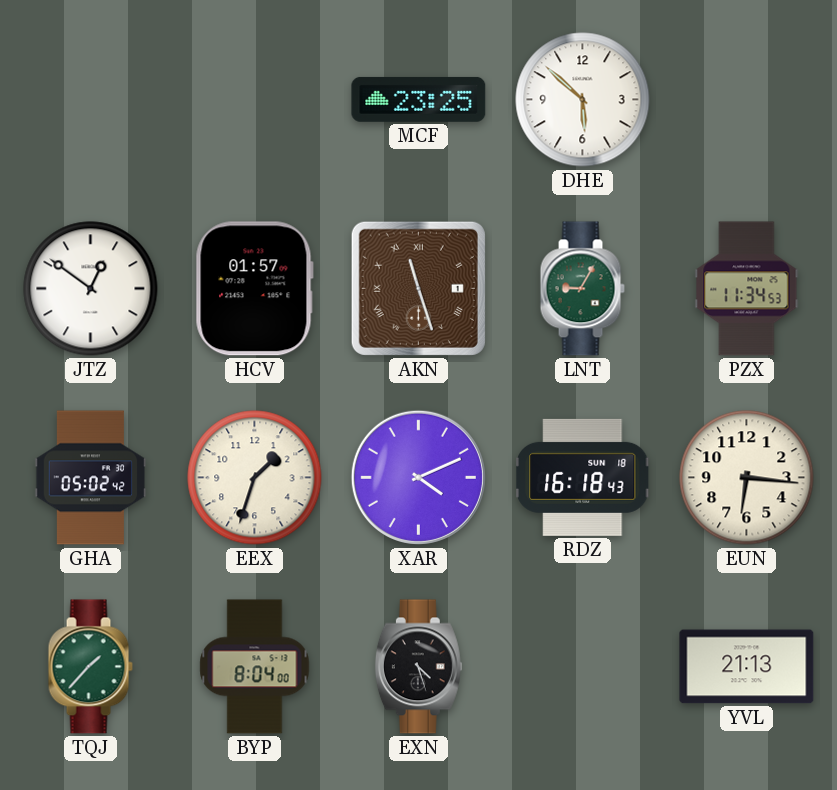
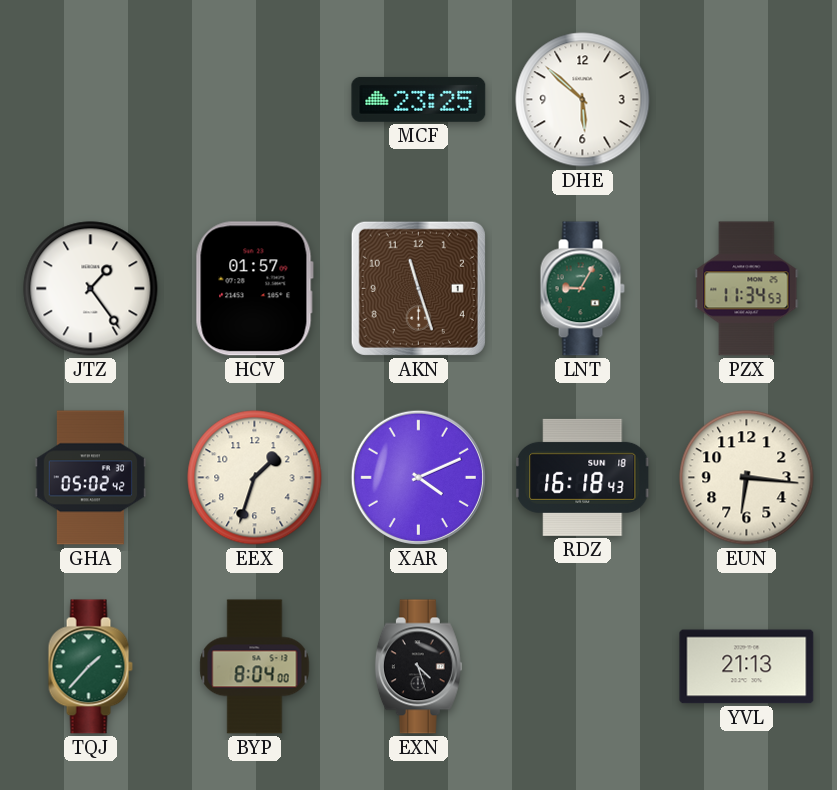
JTZ: 12:51 -> 1:24
AKN numerals: Roman -> Arabic
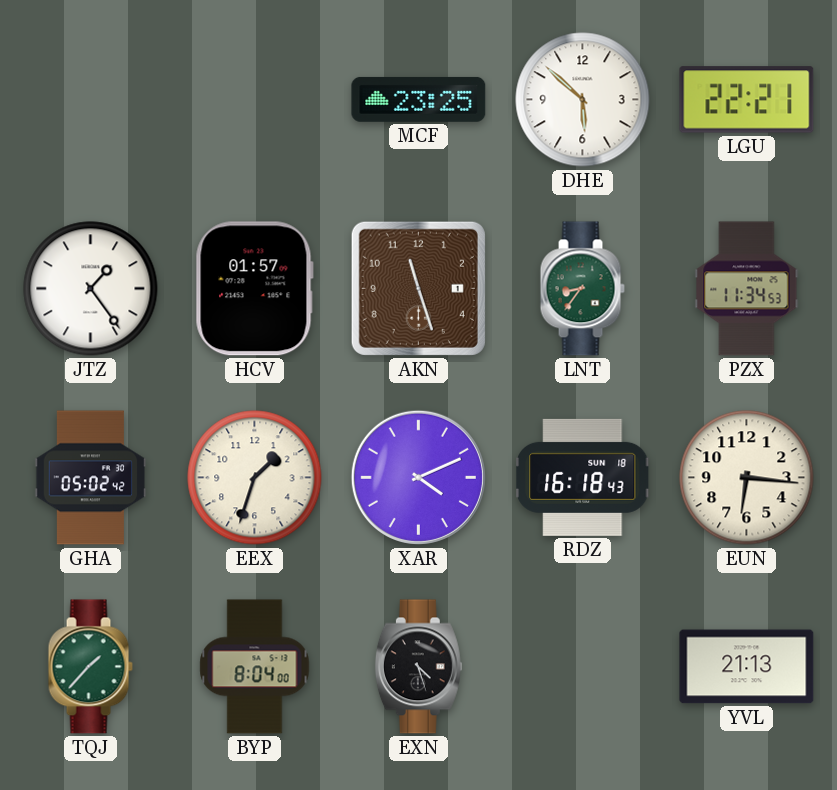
LGU: none -> 22:21
LNT: 9:05 -> 8:36
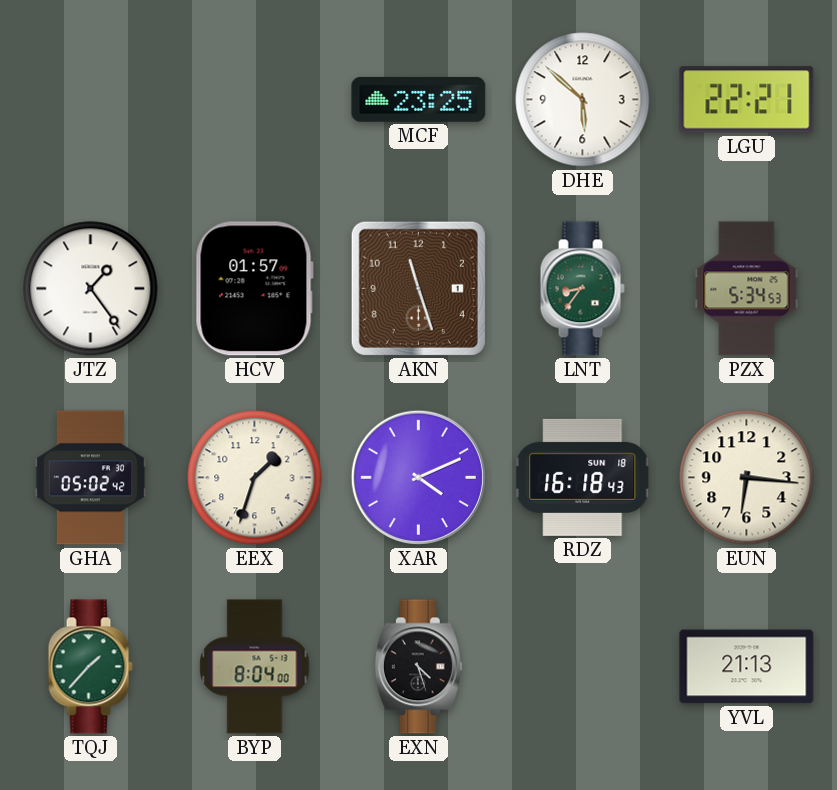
PZX: 11:34 -> 5:34
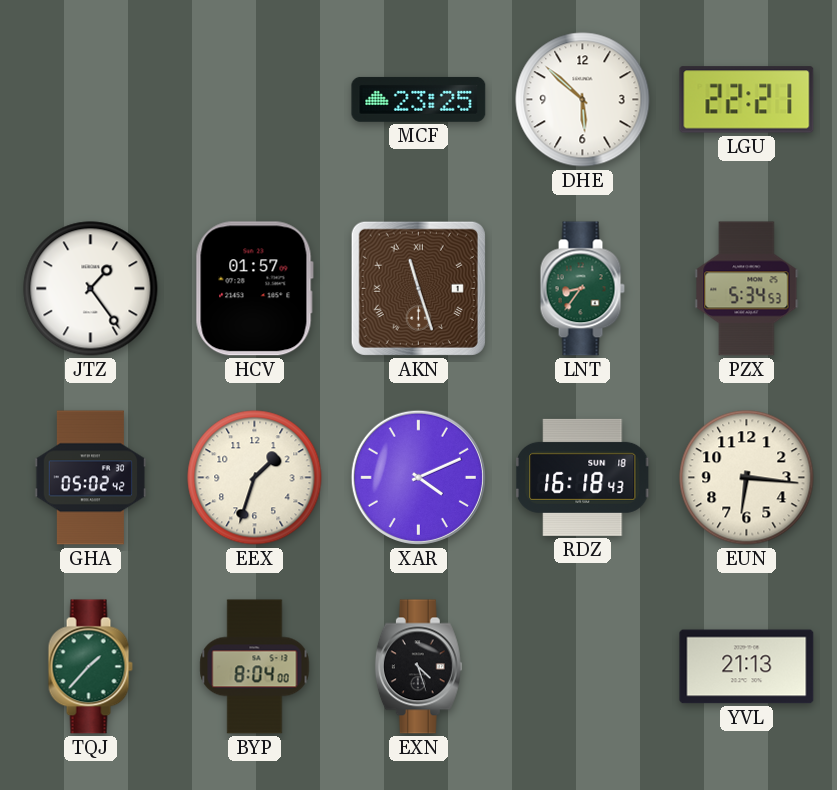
AKN numerals: Arabic -> Roman
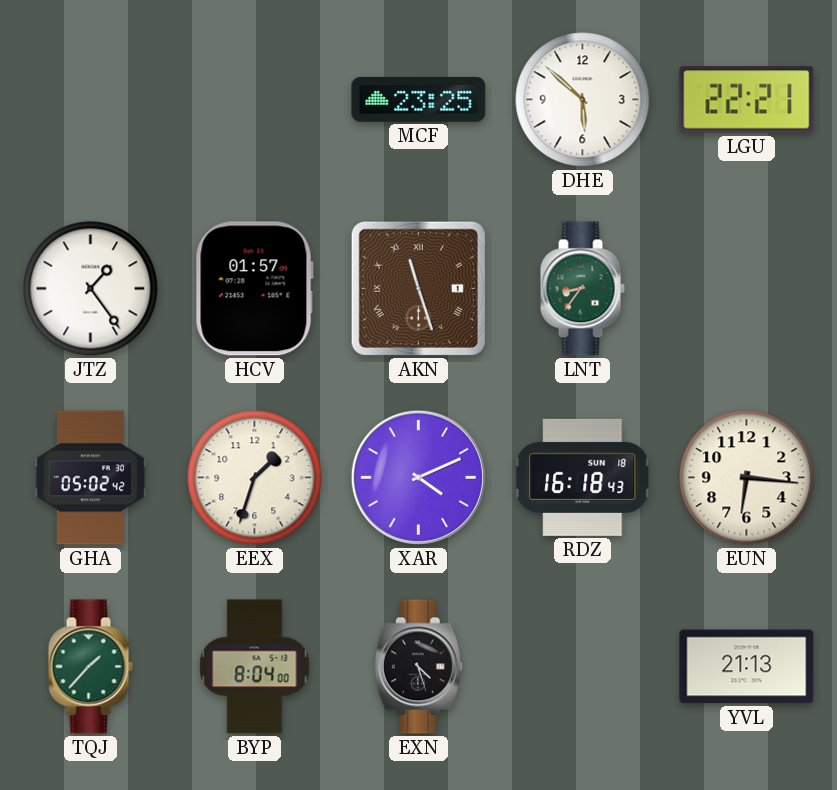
PZX: 5:34 -> none
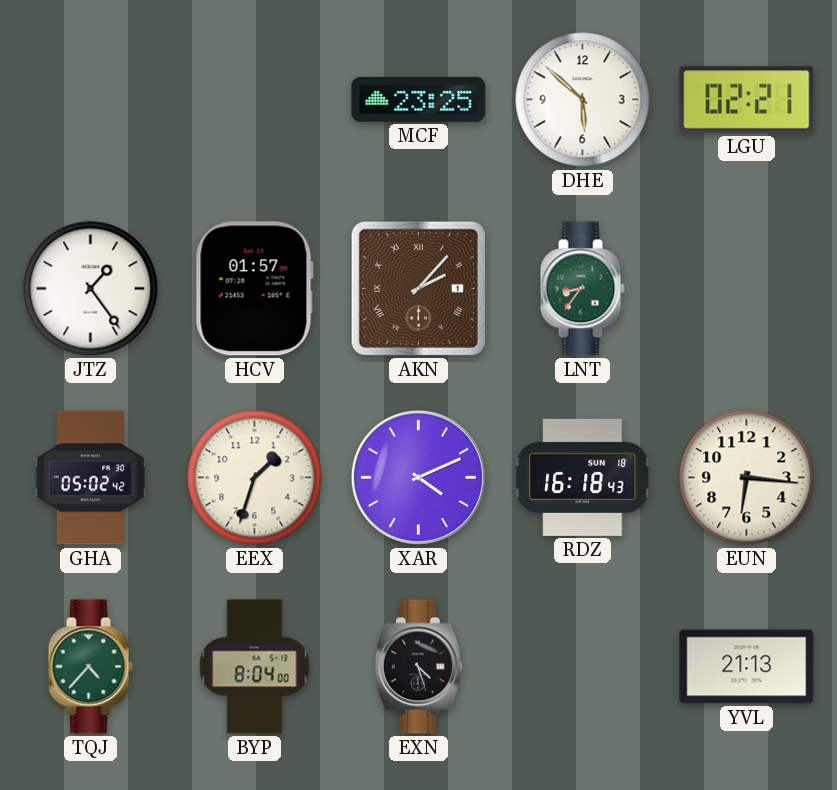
LGU: 22:21 -> 02:21
AKN: 11:27 -> 2:07
TQJ: 1:37 -> 4:37
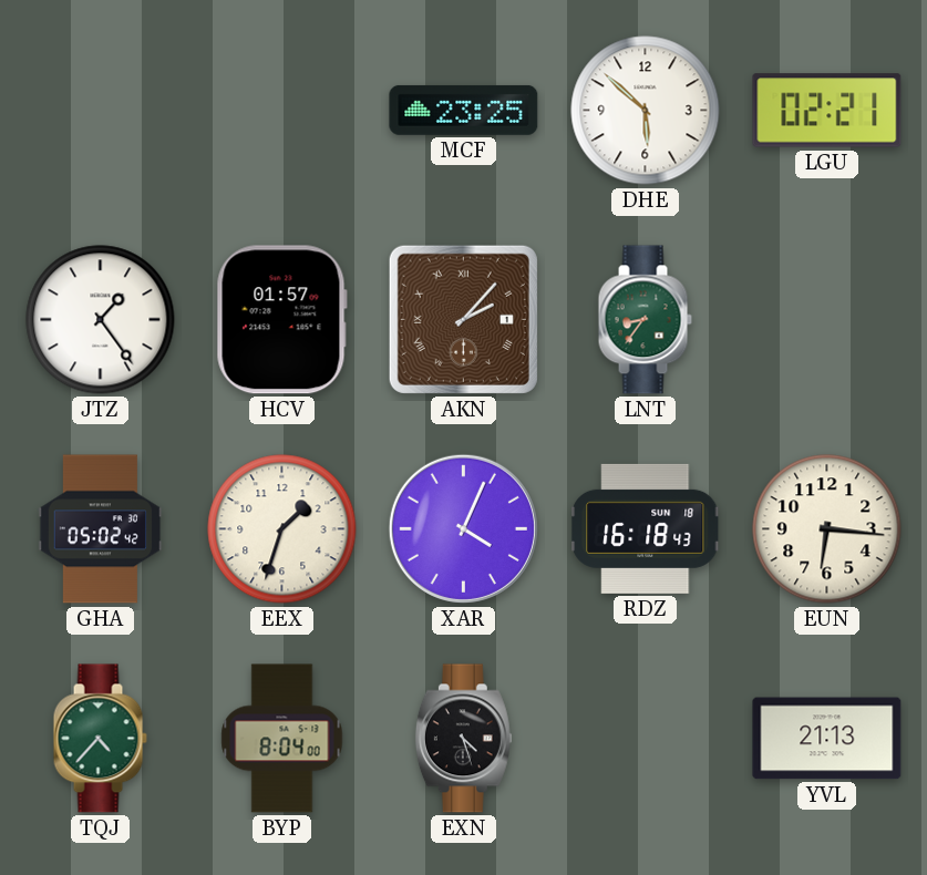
XAR: 4:11 -> 4:04
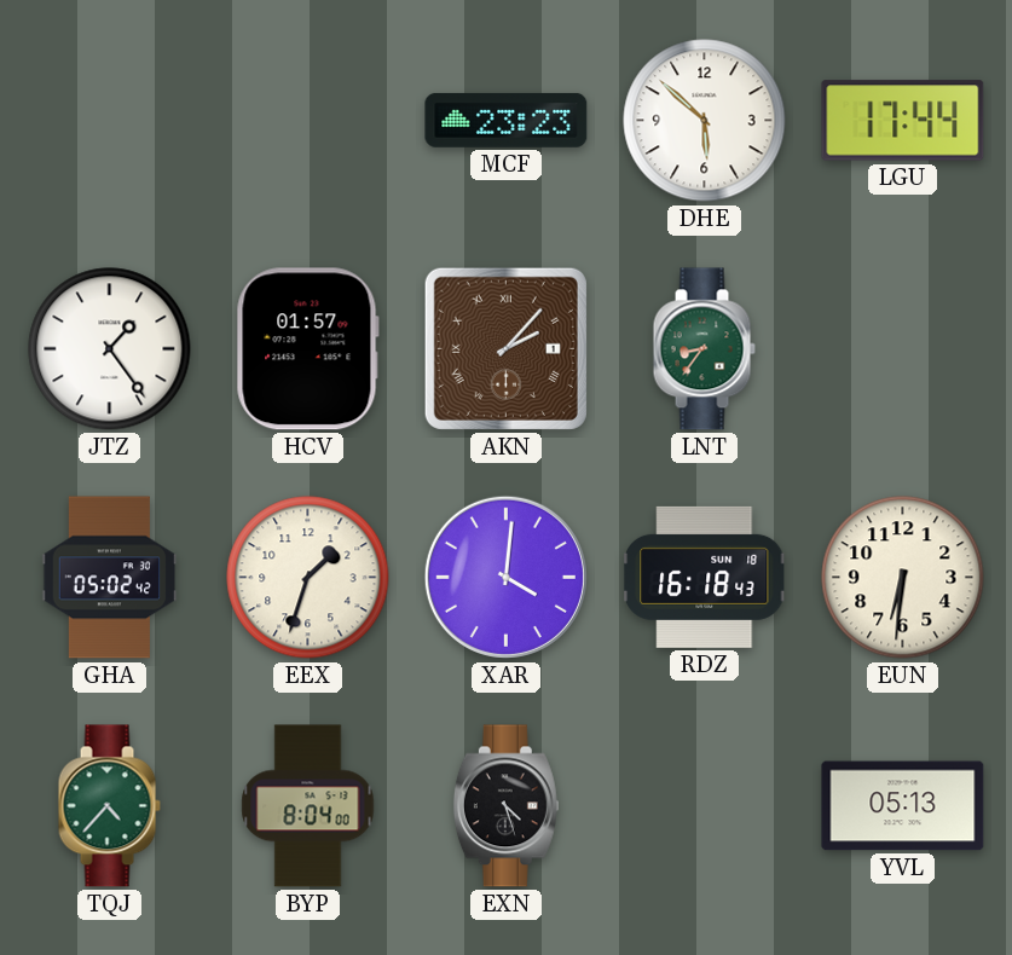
MCF: 23:25 -> 23:23
LGU: 02:21 -> 17:44
XAR: 4:04 -> 4:01
EUN: 6:16 -> 6:31
YVL: 21:13 -> 05:13
